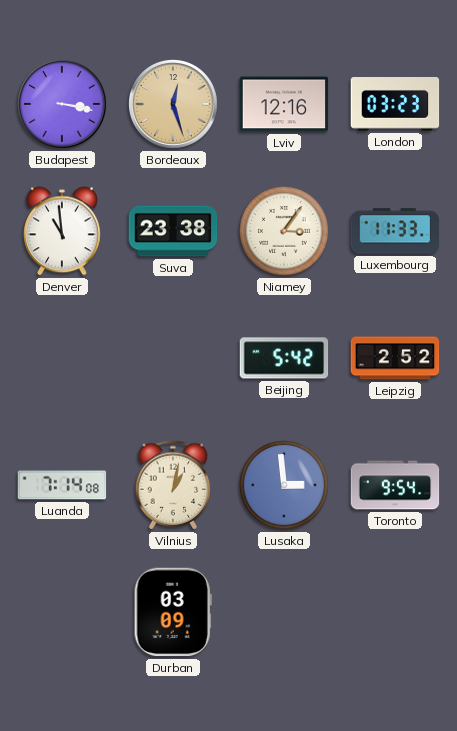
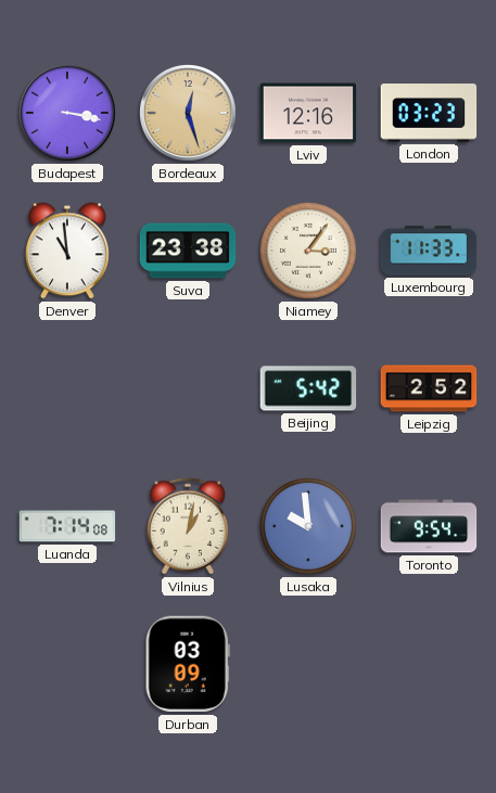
Lusaka: 2:59 -> 9:59
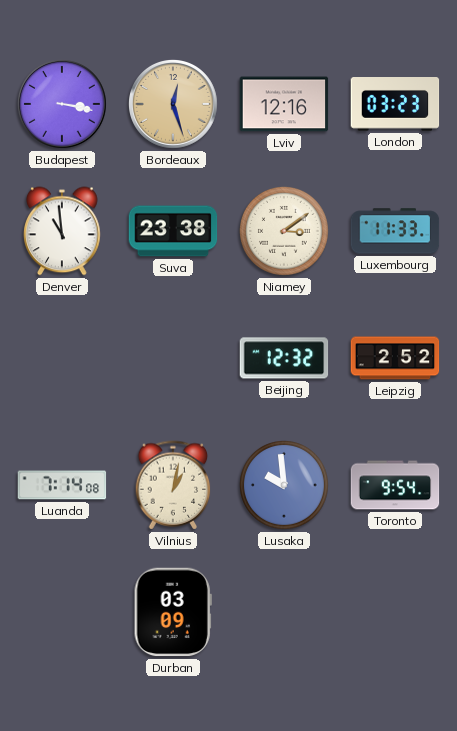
Niamey: 3:06 -> 3:09
Beijing: 5:42 -> 12:32
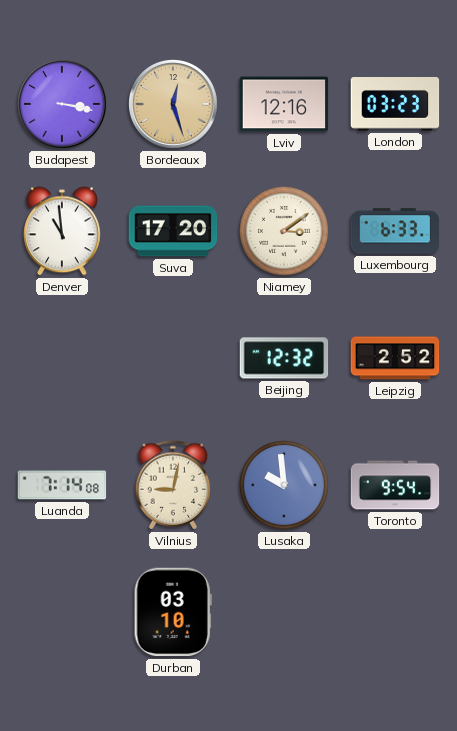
Suva: 23:38 -> 17:20
Luxembourg: 11:33 -> 6:33
Vilnius: 1:02 -> 9:02
Durban: 03:09 -> 03:10
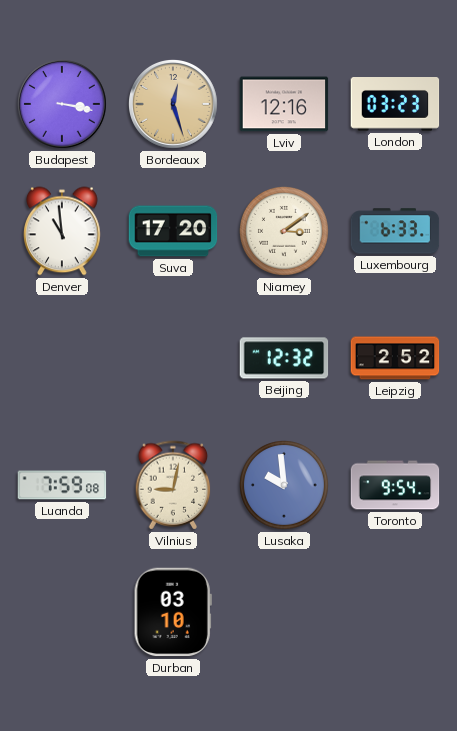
Luanda: 7:14 -> 7:59
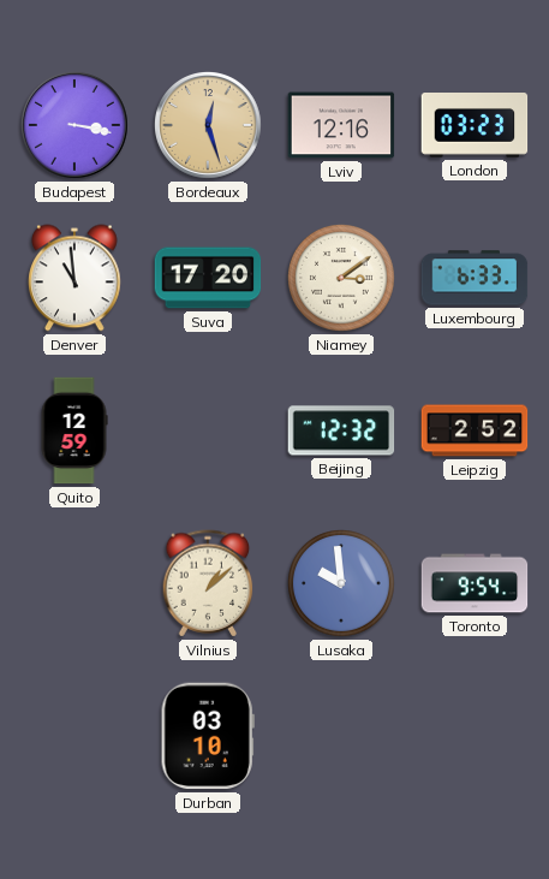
Quito: none -> 12:59
Luanda: 7:59 -> none
Vilnius: 9:02 -> 1:08
